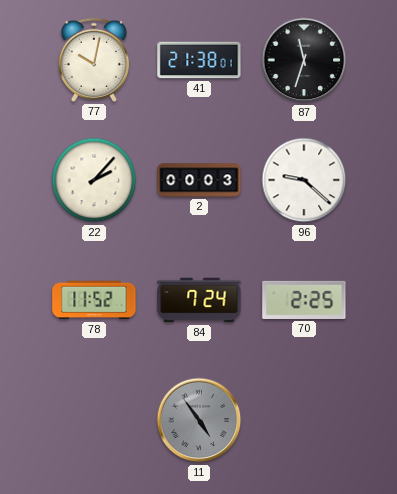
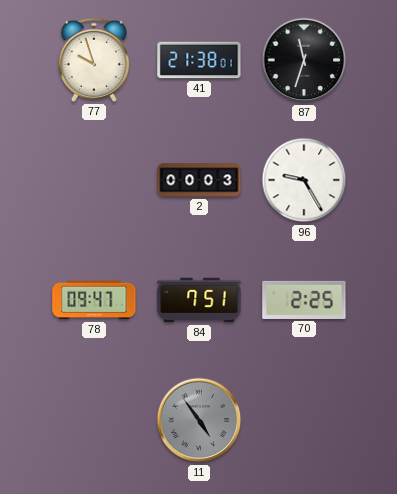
77: 10:02 -> 9:57
22: 2:07 -> none
96: 9:22 -> 9:25
78: 11:52 -> 09:47
84: 7:24 -> 7:51
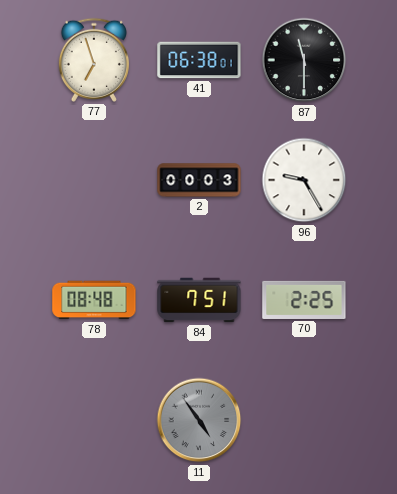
77: 9:57 -> 6:57
41: 21:38 -> 06:38
87: 11:33 -> 11:30
78: 09:47 -> 08:48
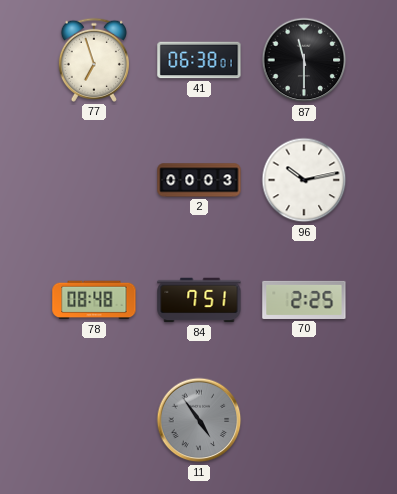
96: 9:25 -> 10:13
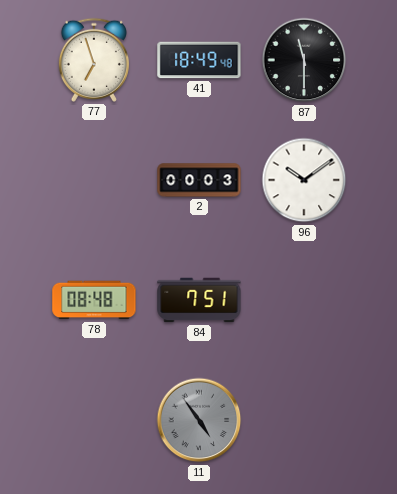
41: 06:38 -> 18:49
96: 10:13 -> 10:09
70: 2:25 -> none
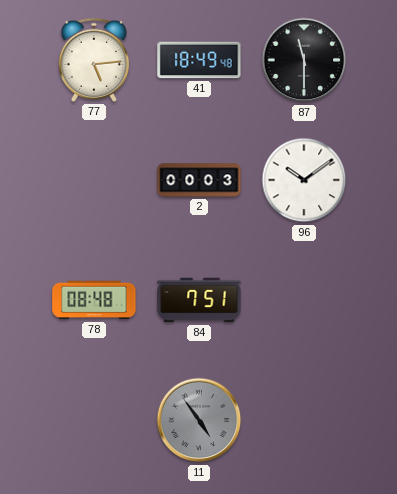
77: 6:57 -> 5:14
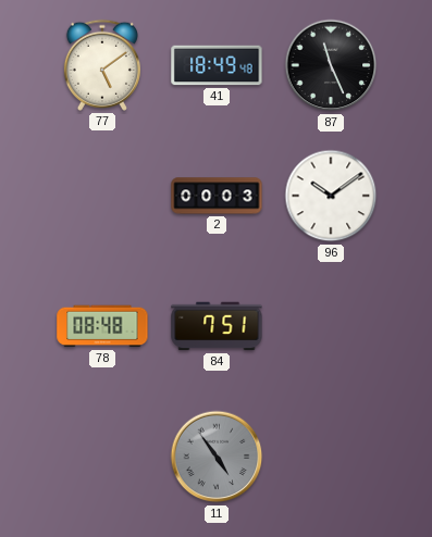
77: 5:14 -> 5:09
87: 11:30 -> 11:26
